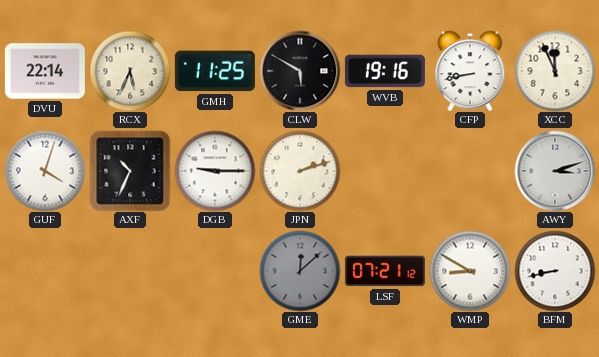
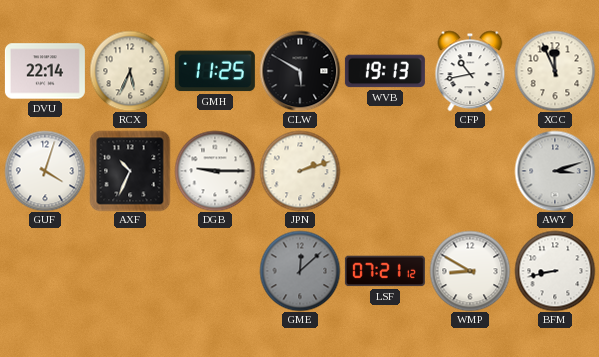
WVB: 19:16 -> 19:13
CFP: 8:43 -> 10:43
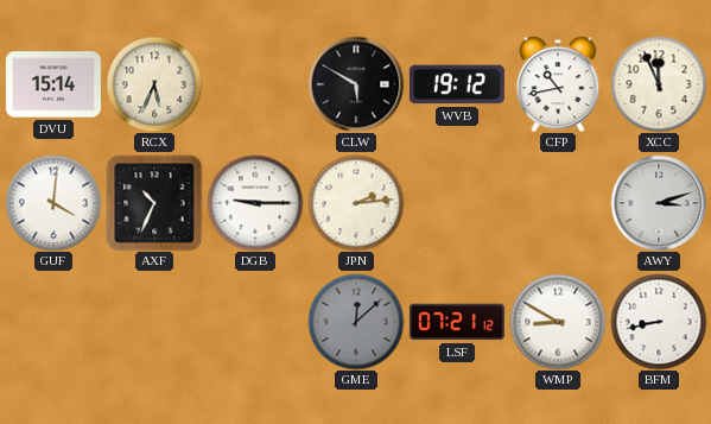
DVU: 22:14 -> 15:14
GMH: 11:25 -> none
WVB: 19:13 -> 19:12
GUF: 4:03 -> 4:01
JPN: 2:12 -> 2:14
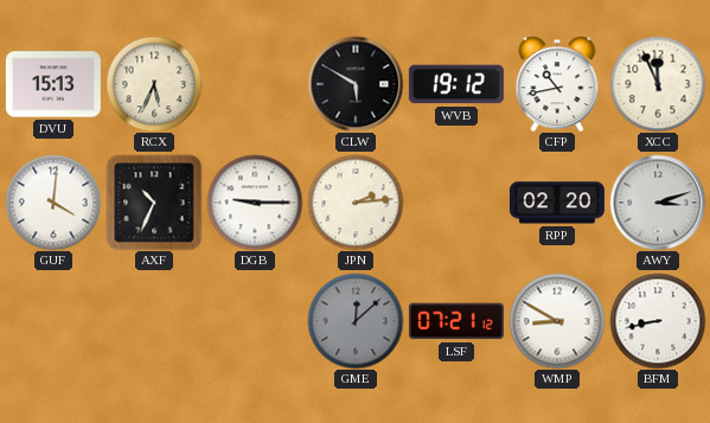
DVU: 15:14 -> 15:13
RPP: none -> 02:20
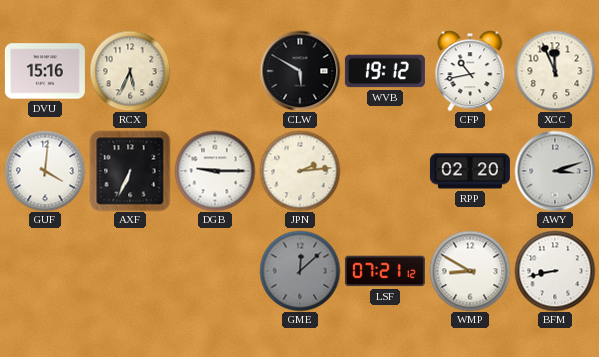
DVU: 15:13 -> 15:16
AXF: 10:34 -> 6:34
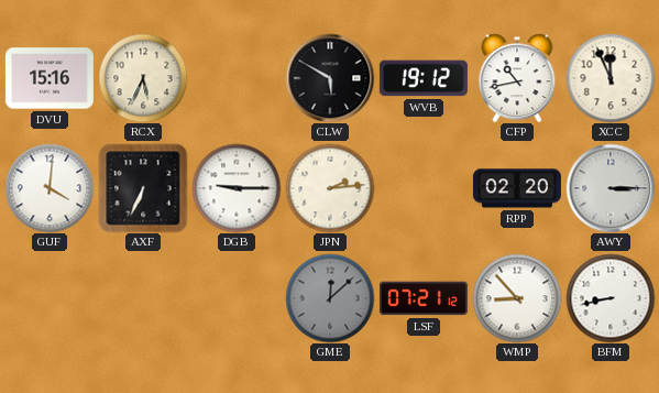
AWY: 3:12 -> 3:15
WMP: 8:50 -> 8:53
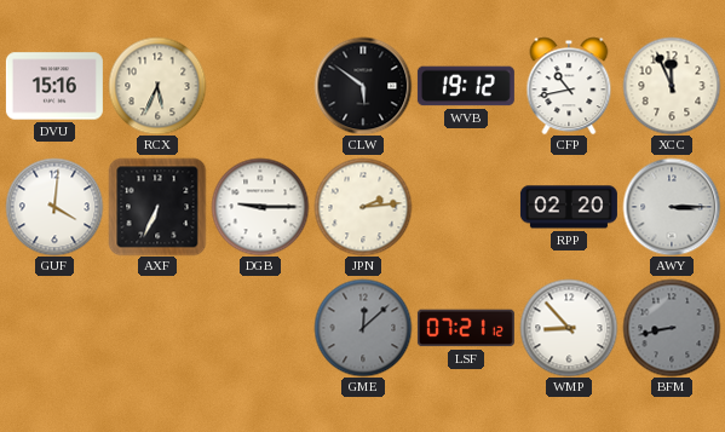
CLW: 5:50 -> 5:51
BFM dial: white -> grey
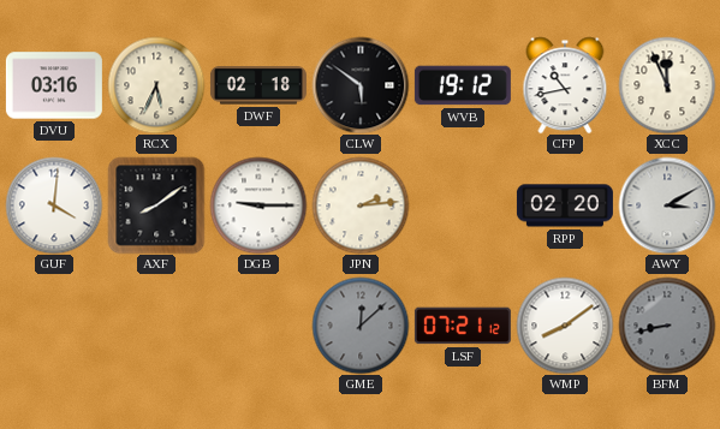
DVU: 15:16 -> 03:16
DWF: none -> 02:18
AXF: 6:34 -> 8:09
AWY: 3:15 -> 3:10
WMP: 8:53 -> 8:09
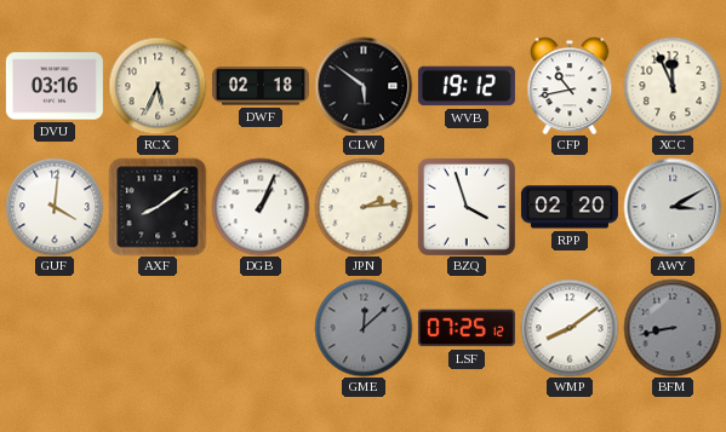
DGB: 9:15 -> 1:04
BZQ: none -> 3:57
LSF: 07:21 -> 07:25
